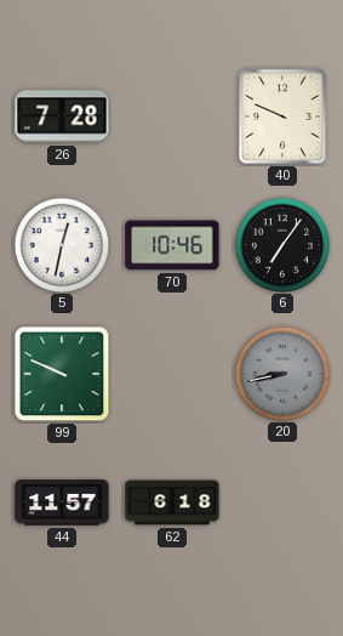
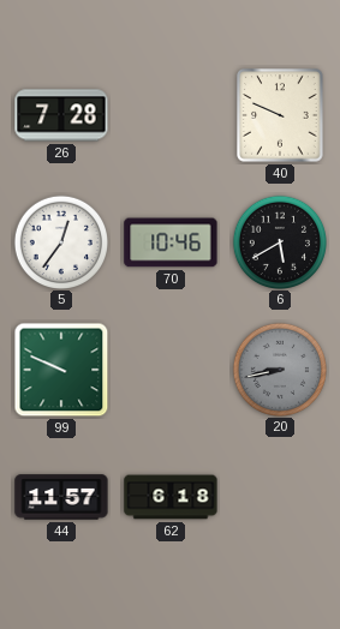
5: 12:32 -> 12:36
6: 7:06 -> 5:40
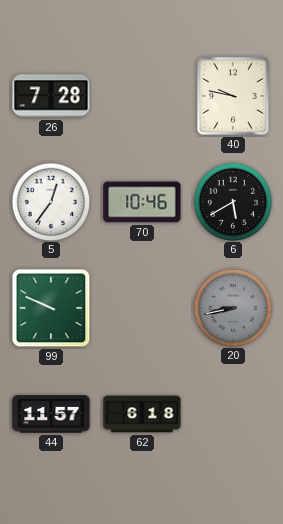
40: 9:49 -> 9:47
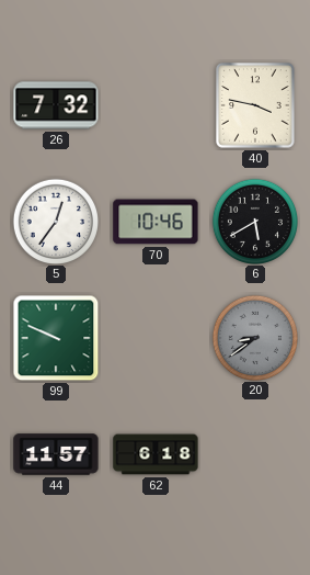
26: 7:28 -> 7:32
40: 9:47 -> 3:47
20: 8:43 -> 8:39
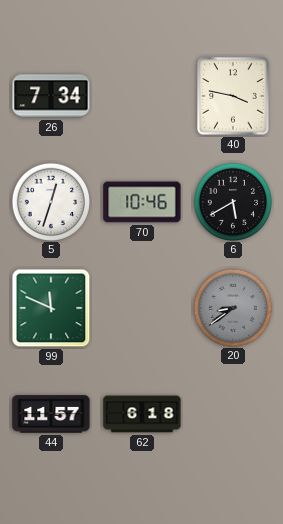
26: 7:32 -> 7:34
5: 12:36 -> 12:33
99: 9:49 -> 11:49
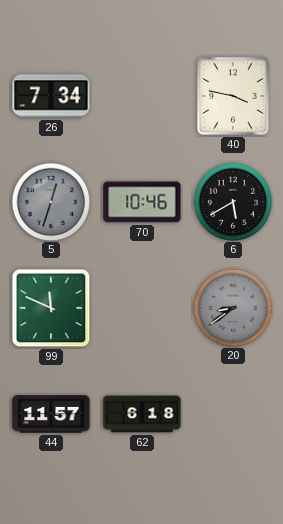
5 dial: white -> grey
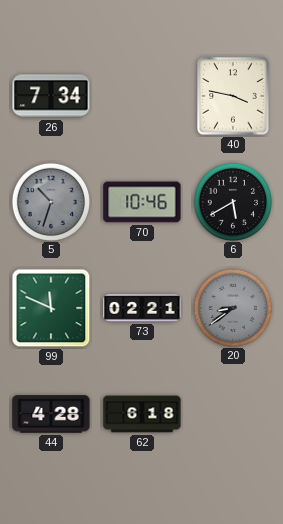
5: 12:33 -> 10:33
73: none -> 02:21
44: 11:57 -> 4:28
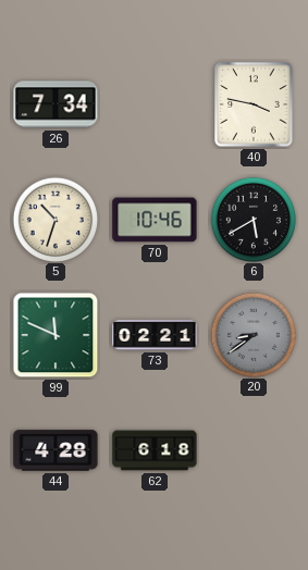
5 dial: grey -> cream
